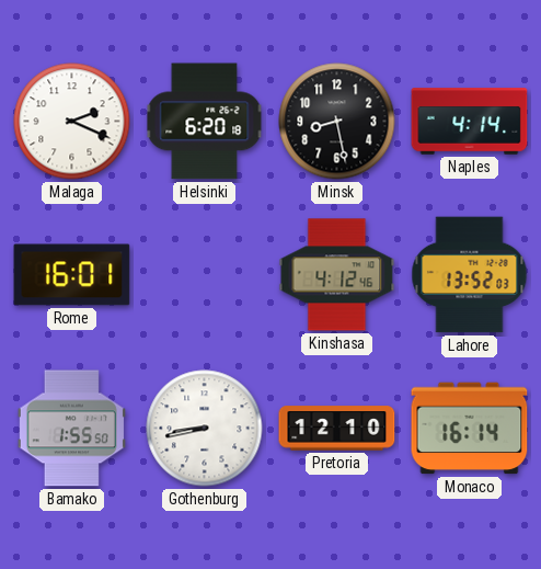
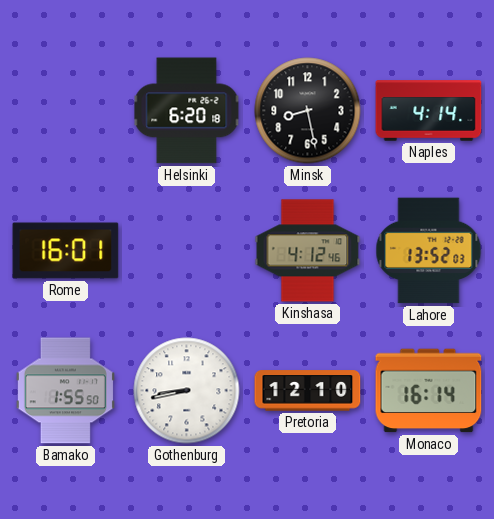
Malaga: 2:19 -> none
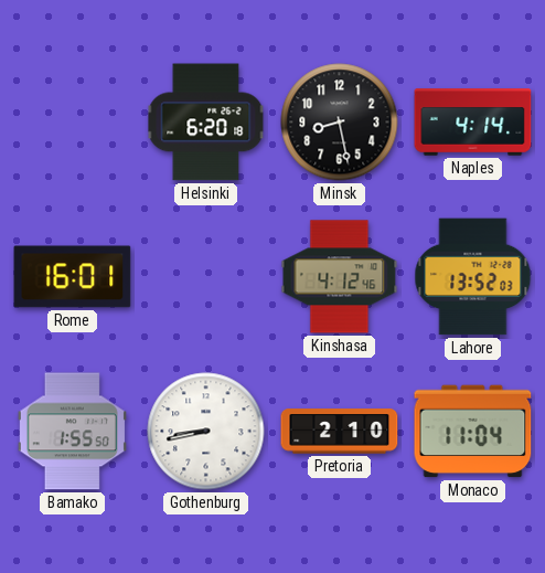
Pretoria: 12:10 -> 2:10
Monaco: 16:14 -> 11:04
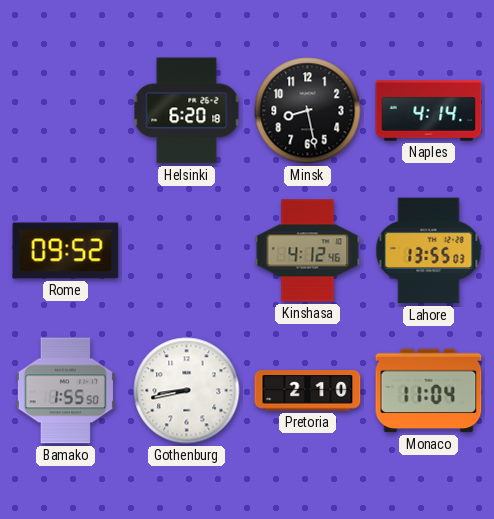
Rome: 16:01 -> 09:52
Lahore: 13:52 -> 13:55
